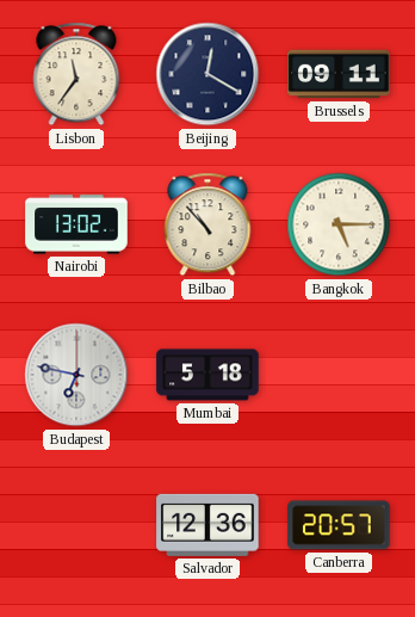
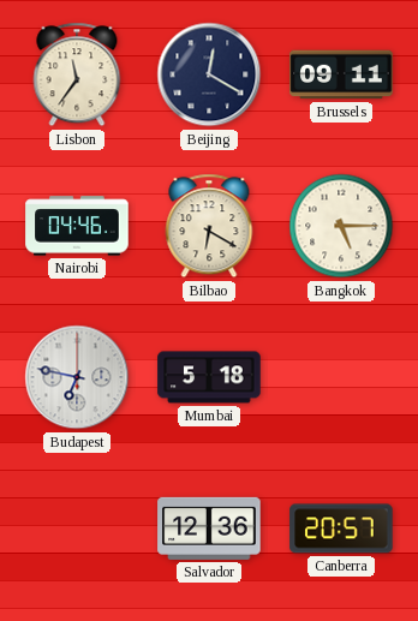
Nairobi: 13:02 -> 04:46
Bilbao: 10:53 -> 6:20
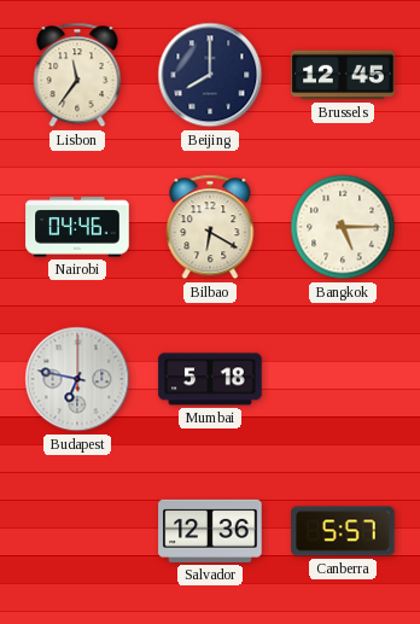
Beijing: 12:20 -> 8:00
Brussels: 09:11 -> 12:45
Canberra: 20:57 -> 5:57
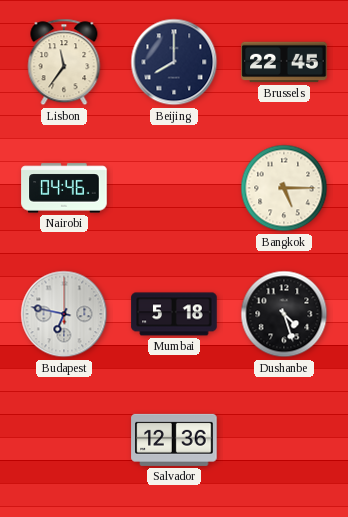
Brussels: 12:45 -> 22:45
Bilbao: 6:20 -> none
Dushanbe: none -> 4:27
Canberra: 5:57 -> none
